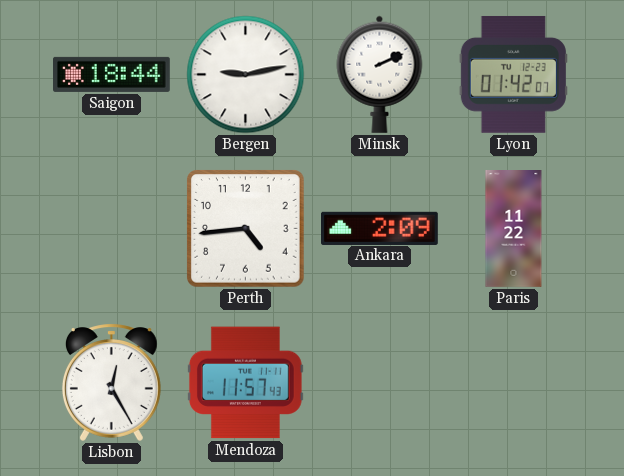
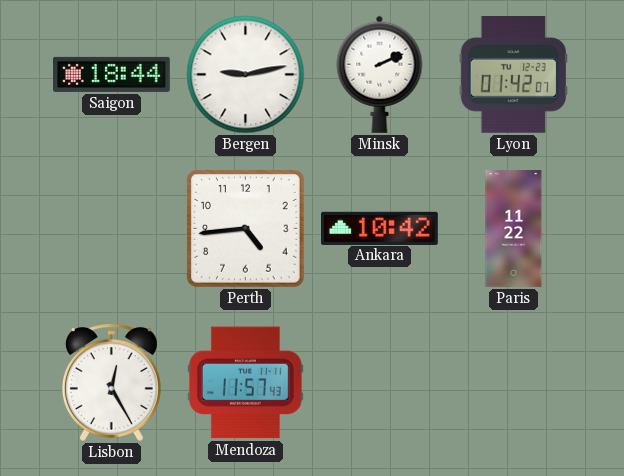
Ankara: 2:09 -> 10:42
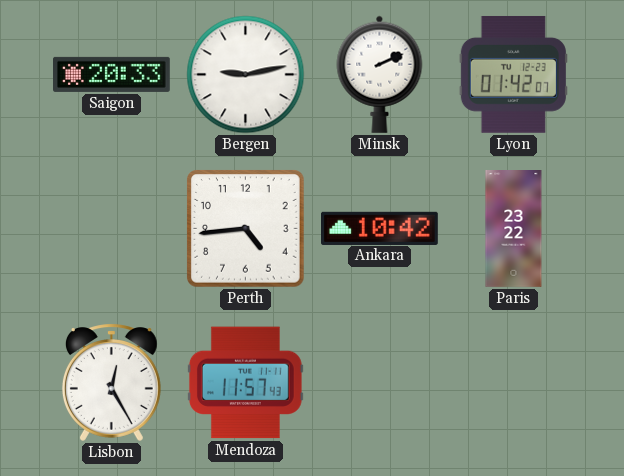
Saigon: 18:44 -> 20:33
Paris: 11:22 -> 23:22
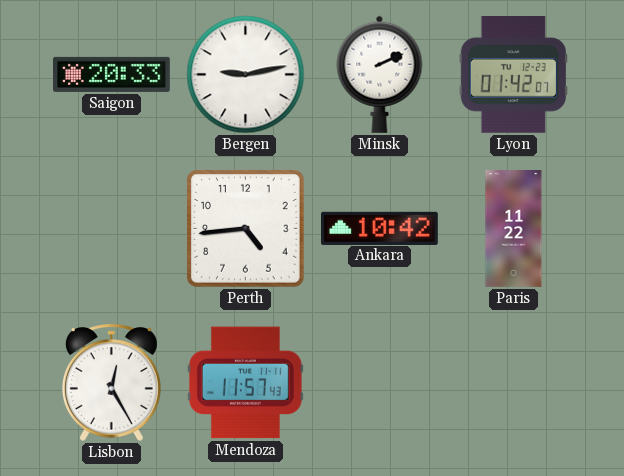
Paris: 23:22 -> 11:22
